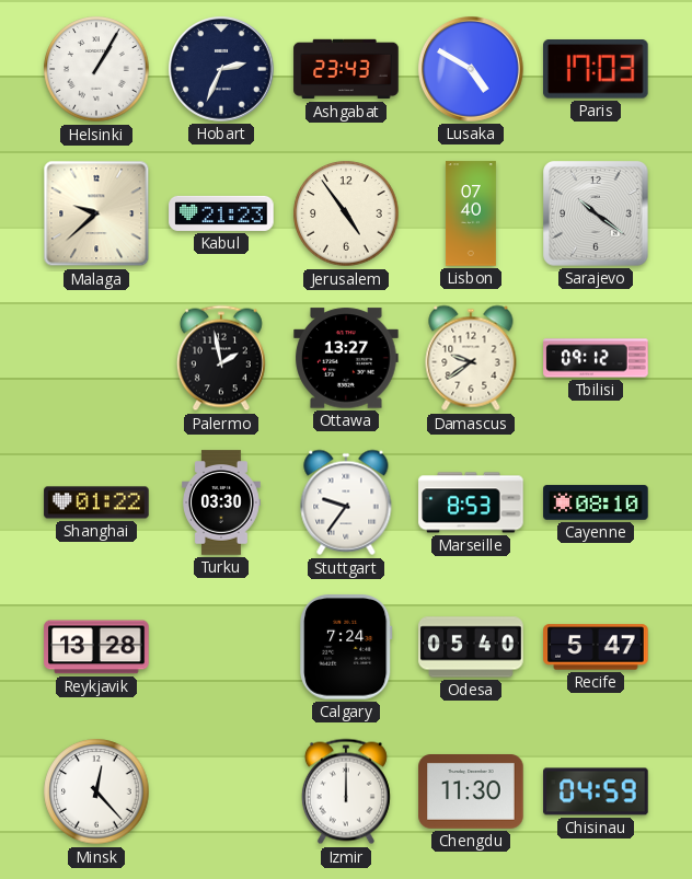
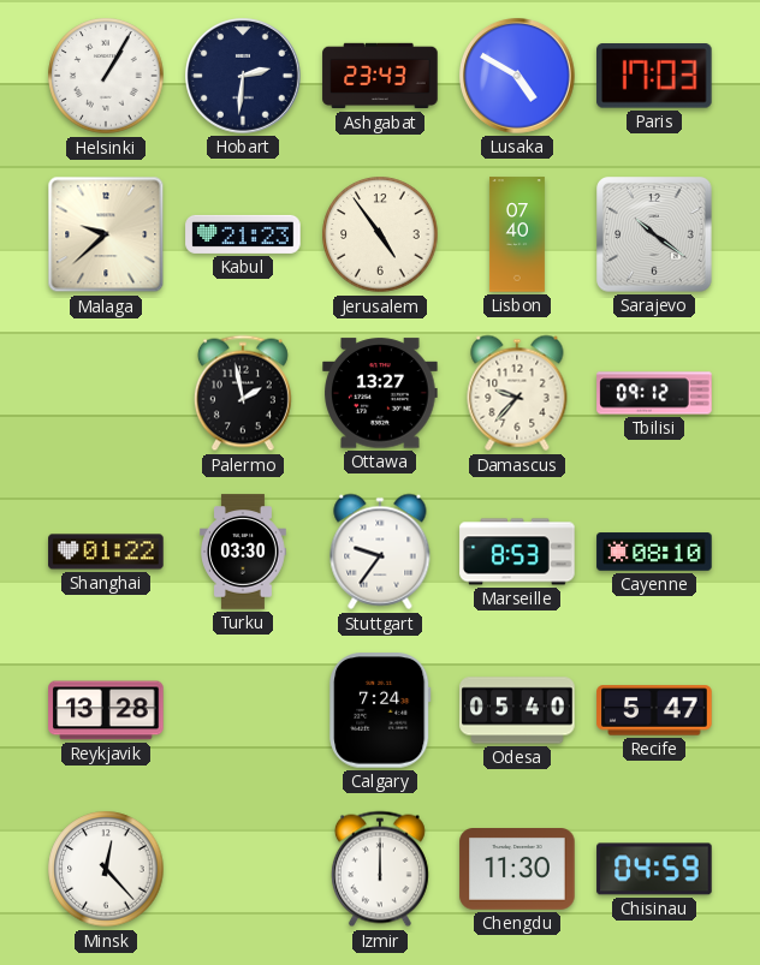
Hobart: 2:34 -> 2:31
Damascus: 9:39 -> 9:37
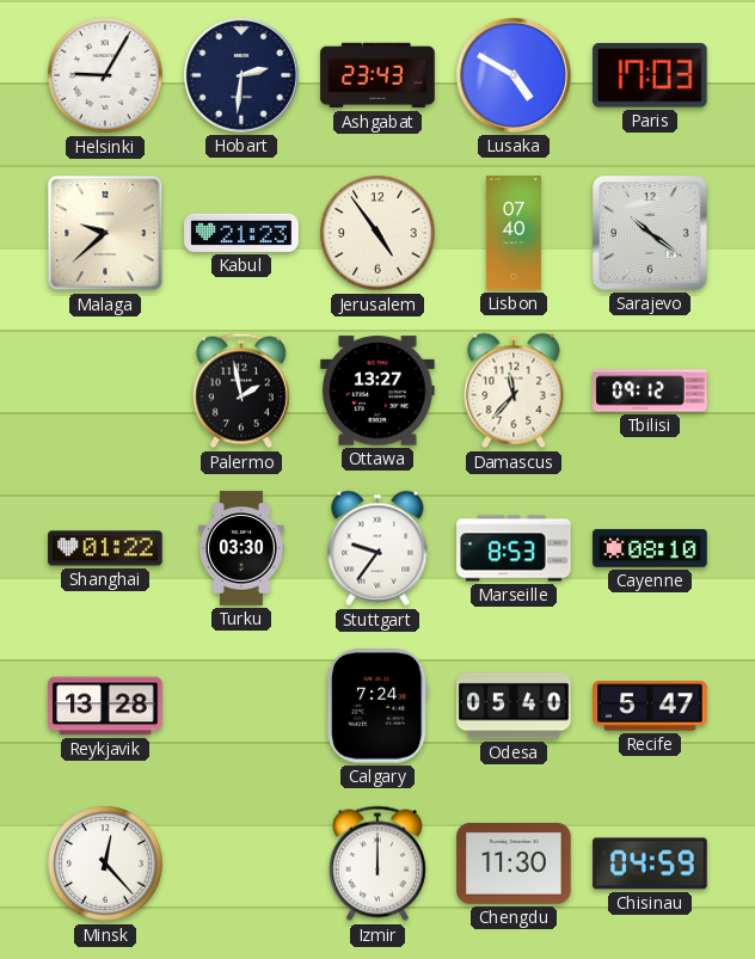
Helsinki: 1:05 -> 9:05
Damascus: 9:37 -> 11:37
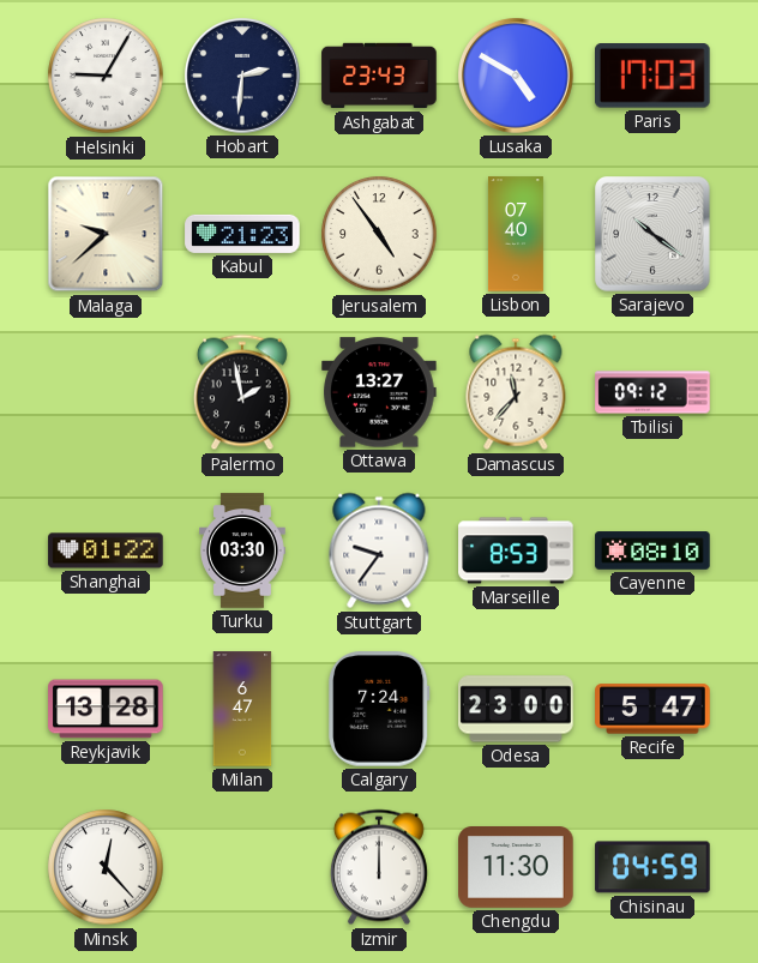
Milan: none -> 6:47
Odesa: 05:40 -> 23:00
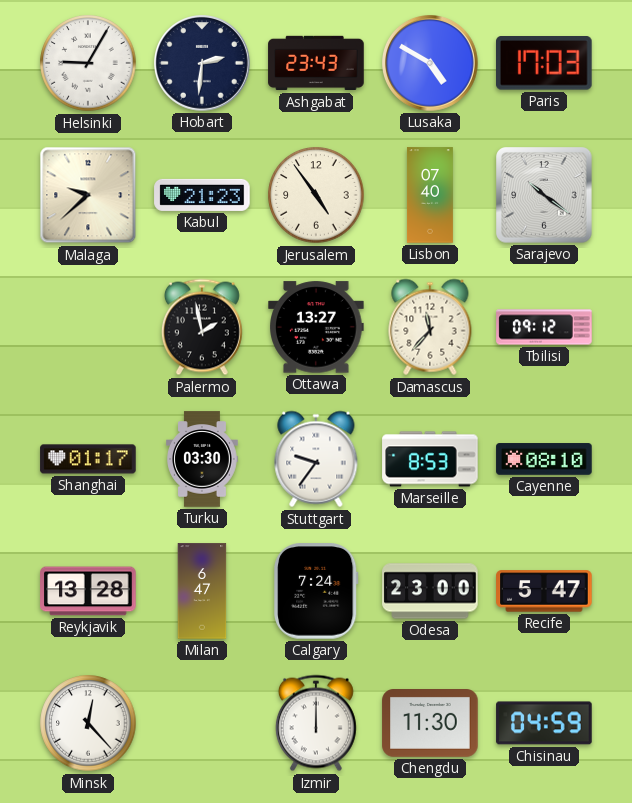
Shanghai: 01:22 -> 01:17
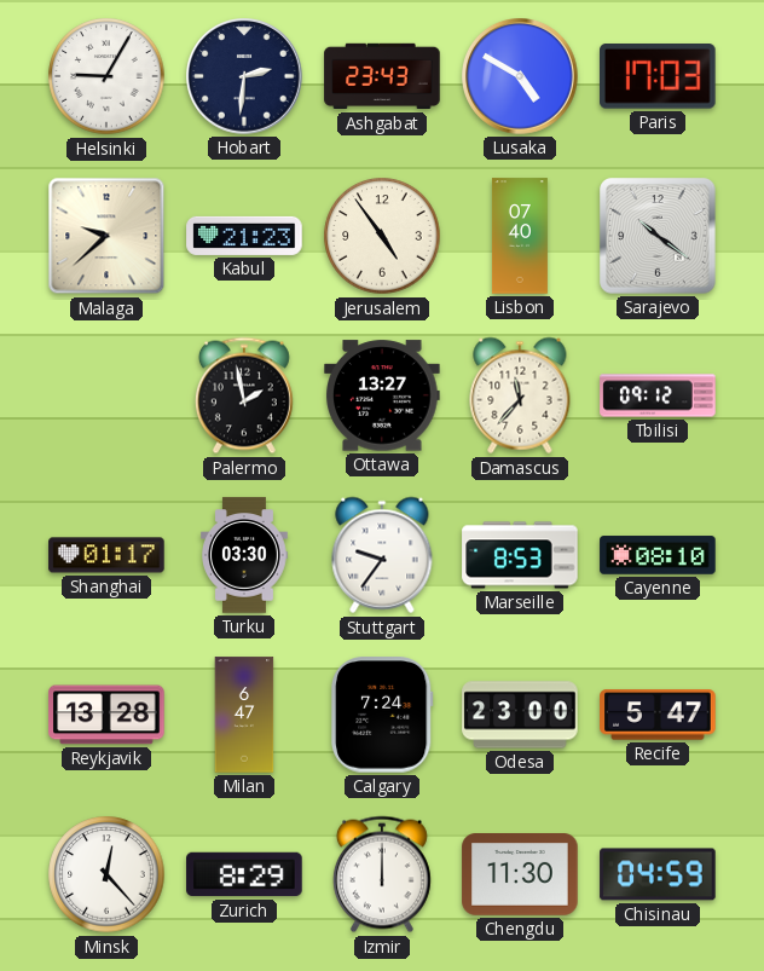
Zurich: none -> 8:29
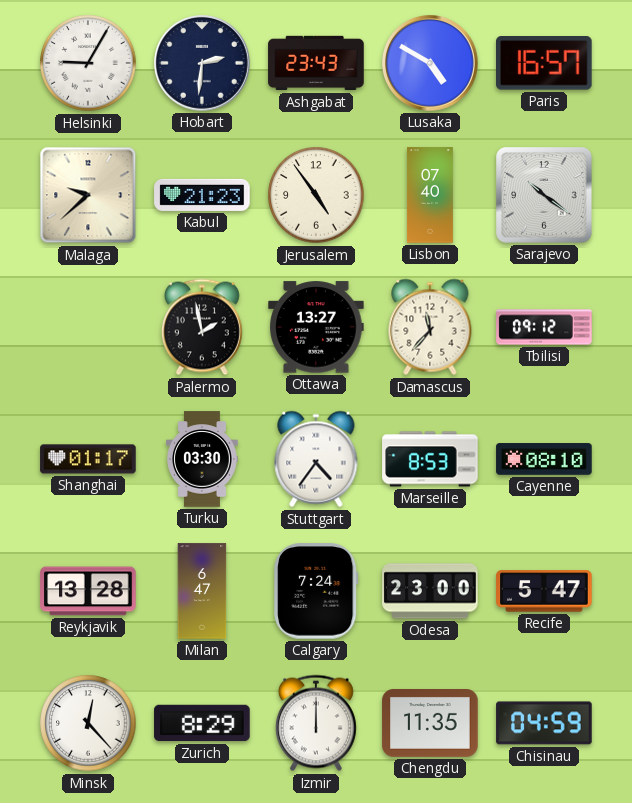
Paris: 17:03 -> 16:57
Stuttgart: 9:36 -> 4:36
Chengdu: 11:30 -> 11:35
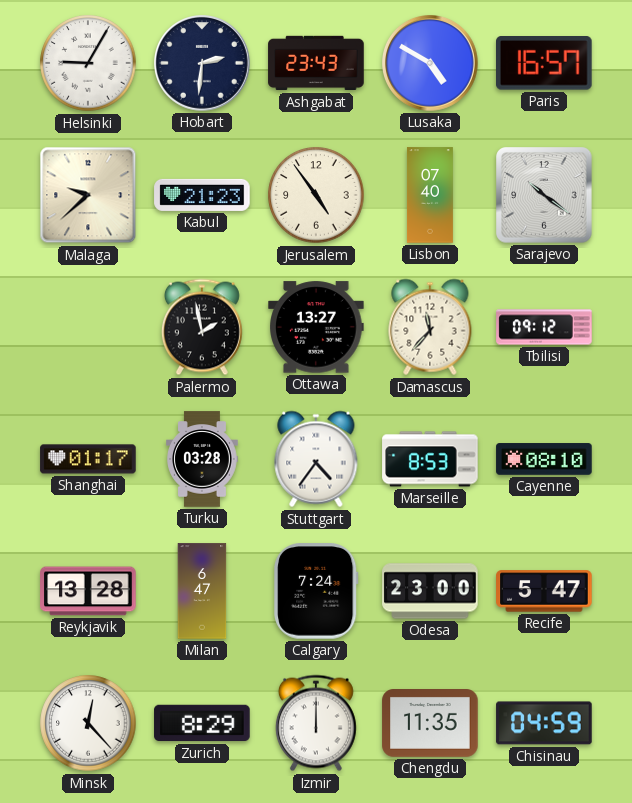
Turku: 03:30 -> 03:28
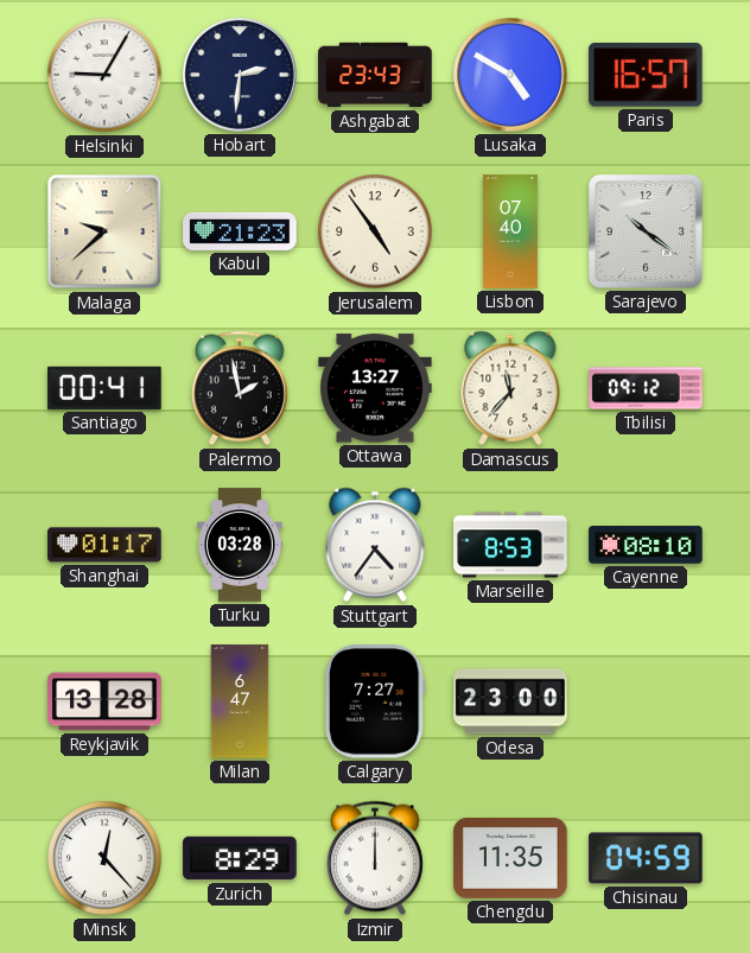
Santiago: none -> 00:41
Calgary: 7:24 -> 7:27
Recife: 5:47 -> none
